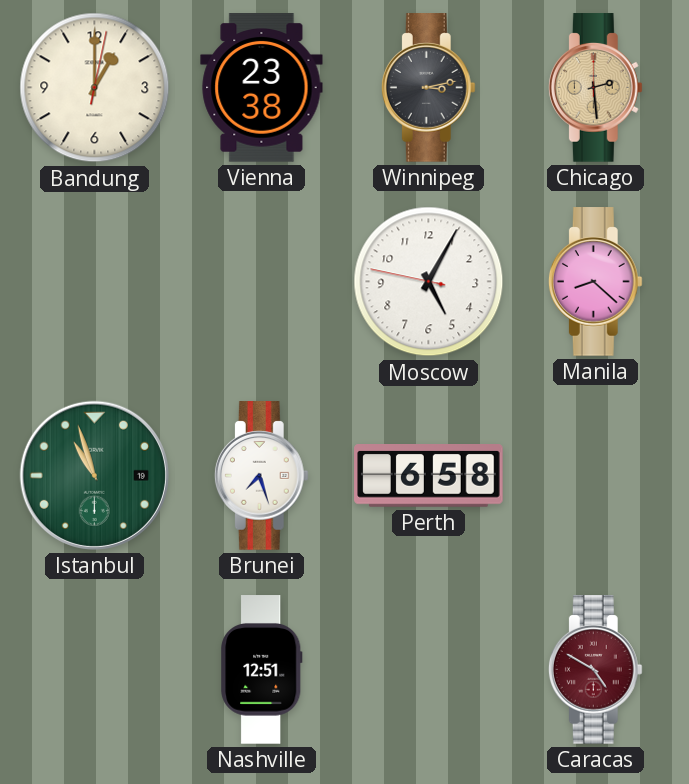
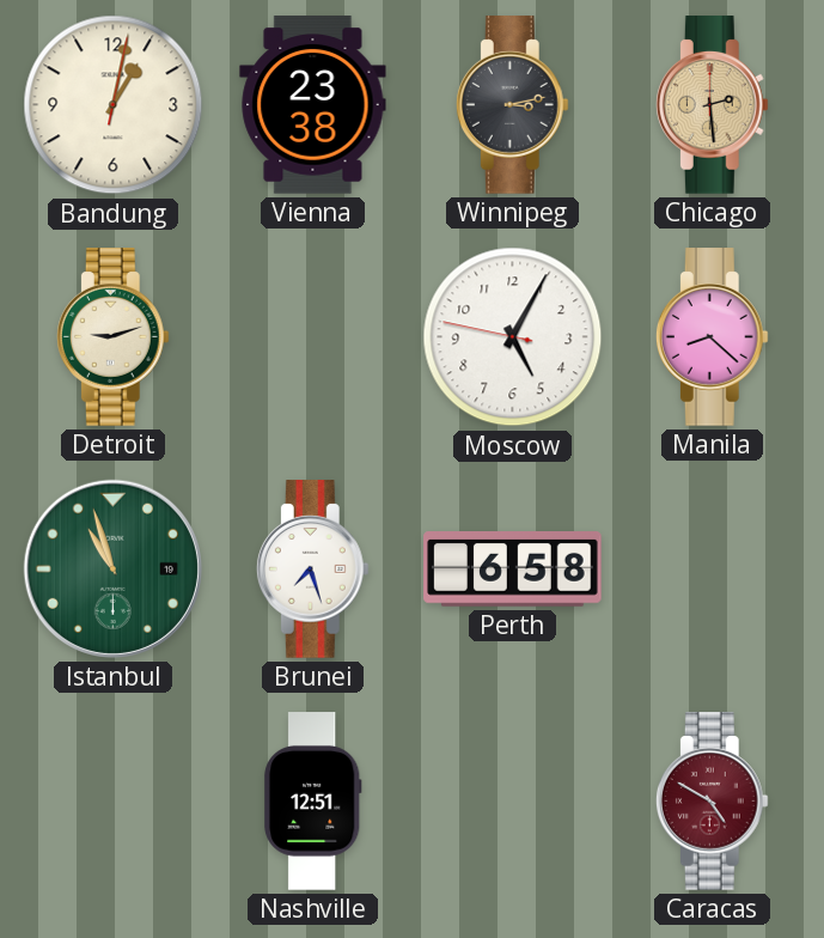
Bandung: 1:00 -> 1:02
Detroit: none -> 9:12
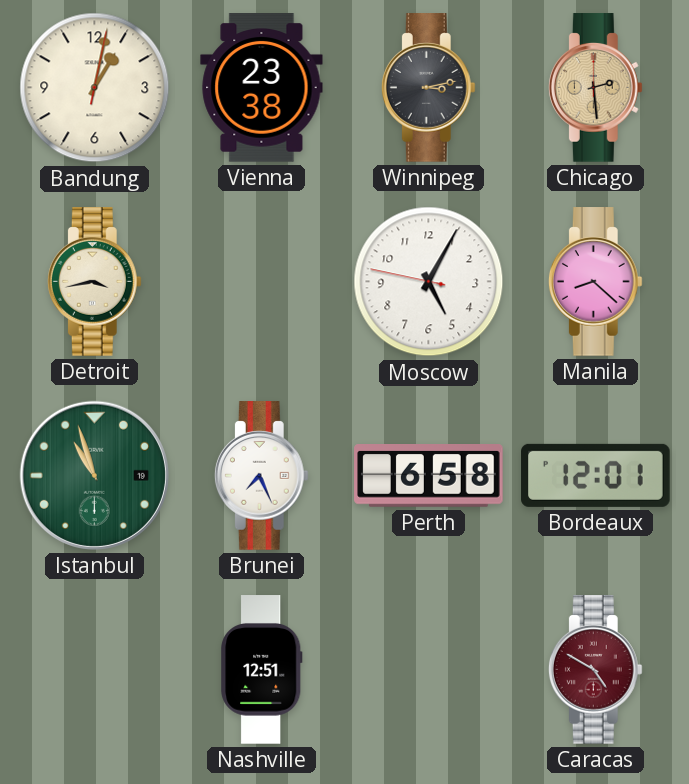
Detroit: 9:12 -> 3:43
Brunei: 7:27 -> 7:26
Bordeaux: none -> 12:01
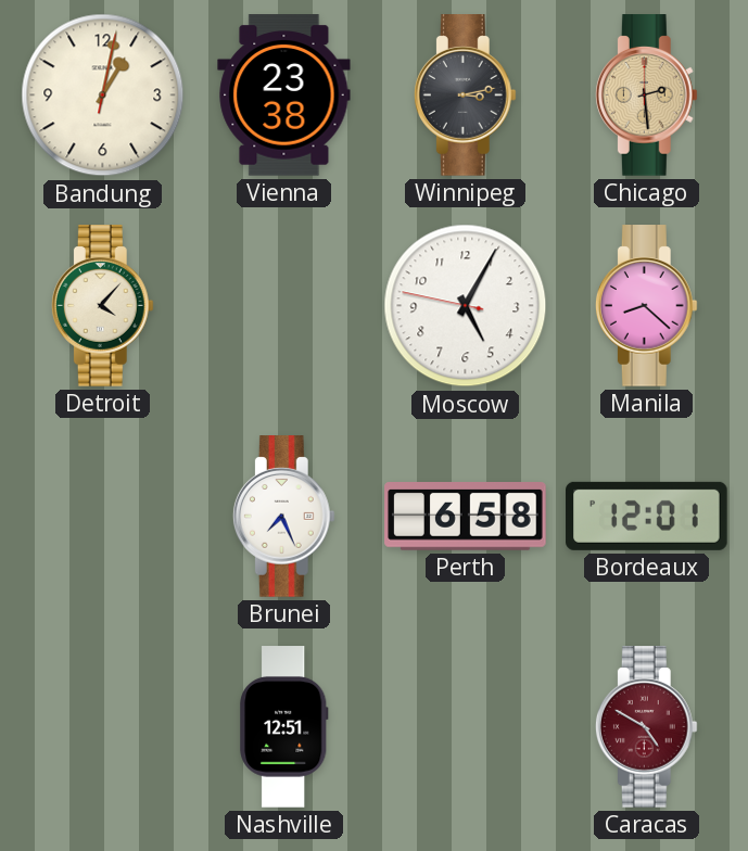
Detroit: 3:43 -> 4:07
Istanbul: 10:57 -> none
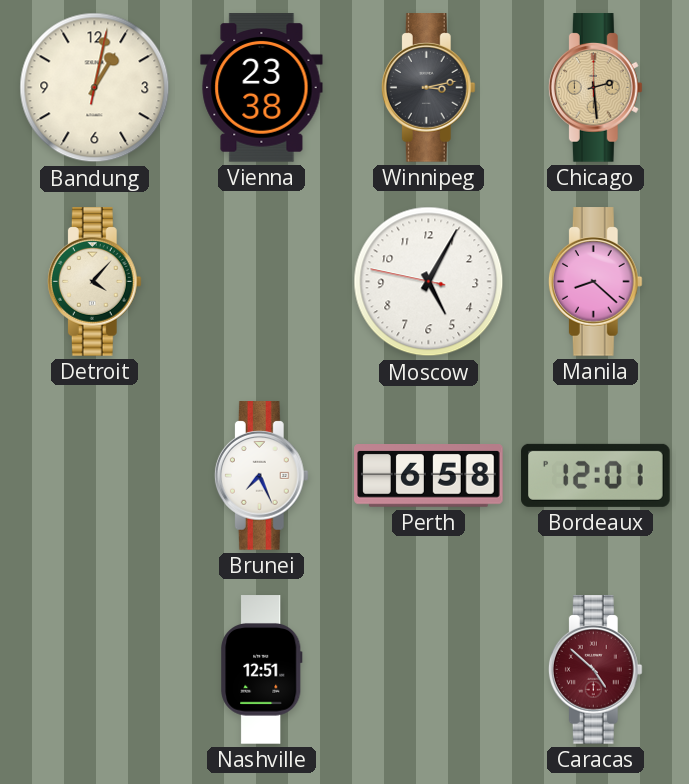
Caracas: 4:50 -> 4:52
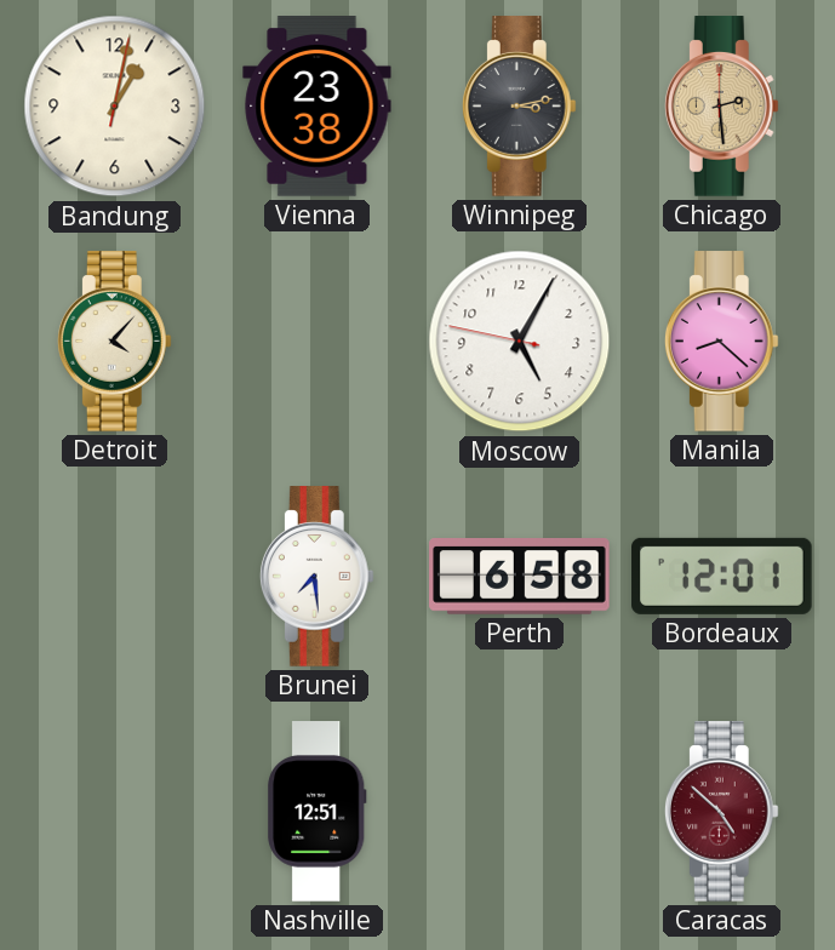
Brunei: 7:26 -> 7:29
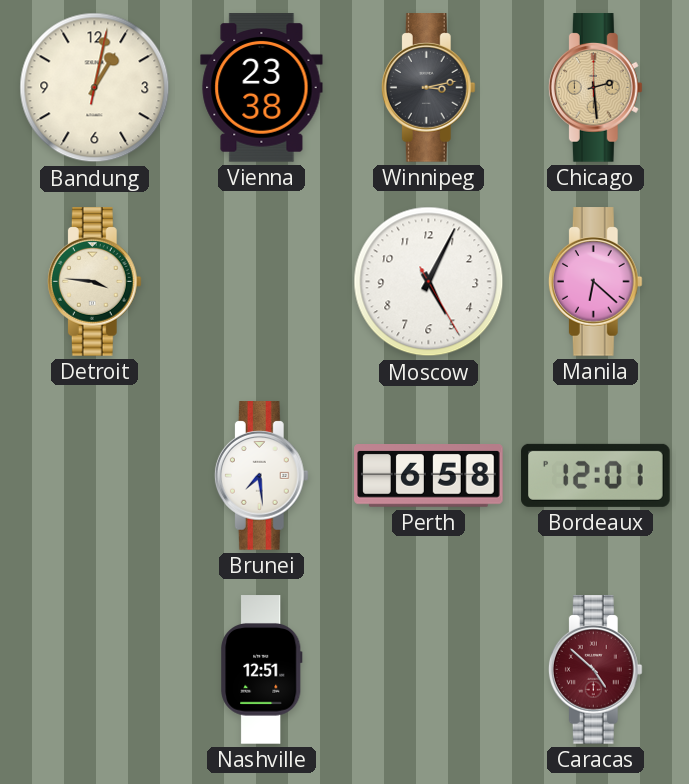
Detroit: 4:07 -> 3:46
Moscow: 5:04:47 -> 5:04:25
Manila: 8:22 -> 6:22
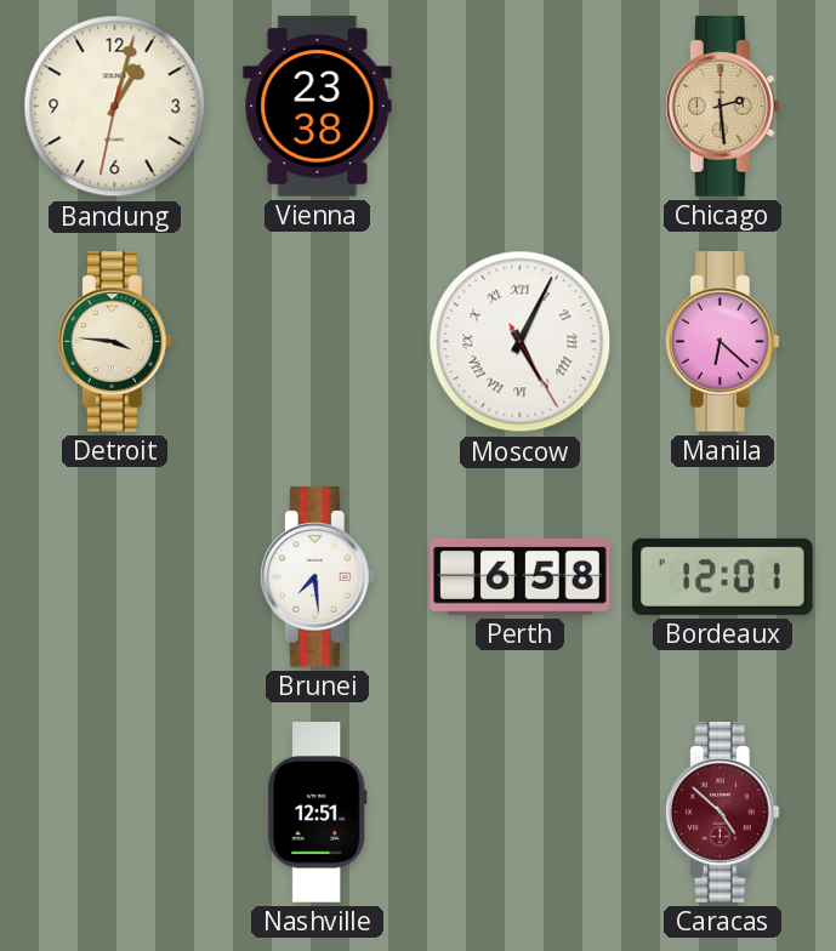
Bandung: 1:02:02 -> 1:02:32
Winnipeg: 3:13 -> none
Moscow numerals: Arabic -> Roman
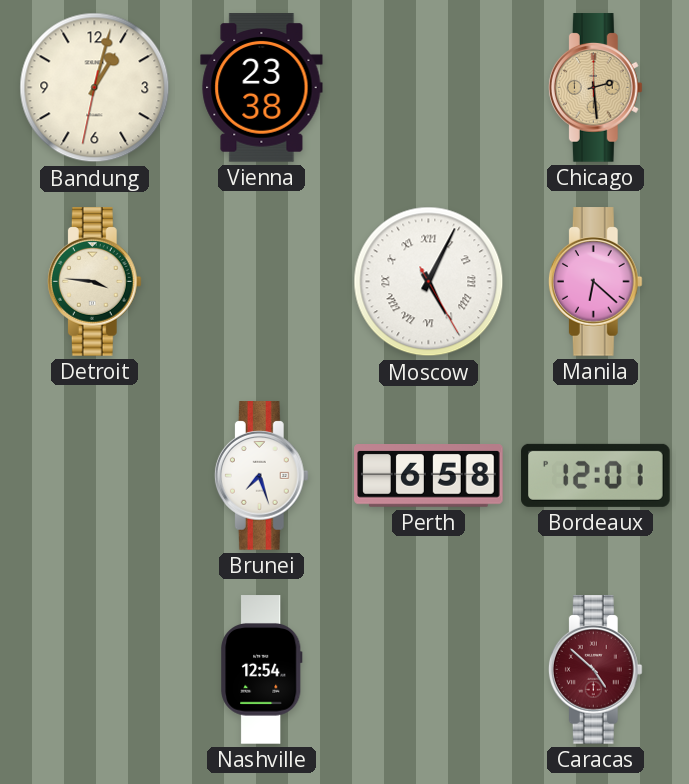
Brunei: 7:29 -> 7:27
Nashville: 12:51 -> 12:54
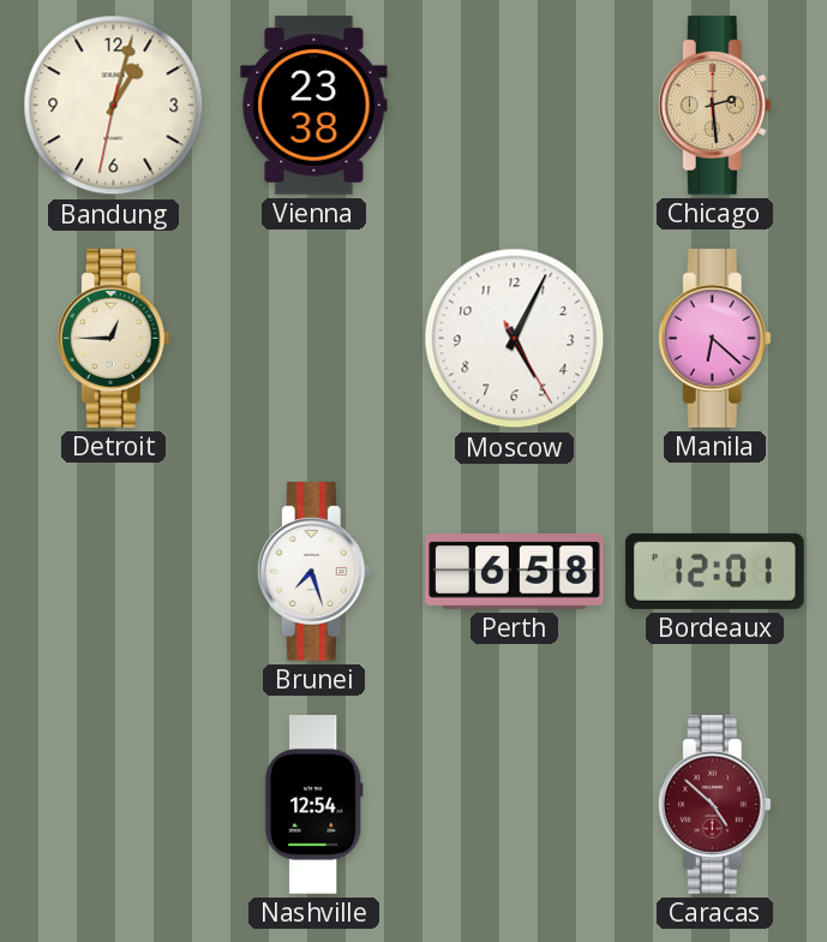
Detroit: 3:46 -> 12:45
Moscow numerals: Roman -> Arabic
